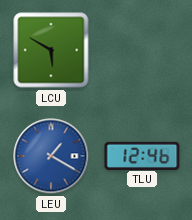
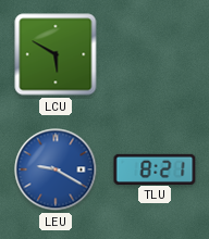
LEU: 1:20 -> 9:20
TLU: 12:46 -> 8:21
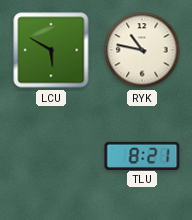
RYK: none -> 10:47
LEU: 9:20 -> none
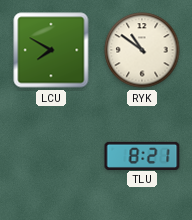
LCU: 5:50 -> 7:50
RYK: 10:47 -> 10:51
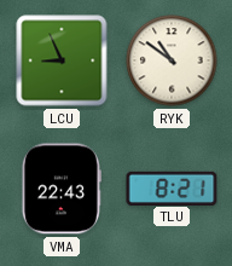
LCU: 7:50 -> 8:56
VMA: none -> 22:43
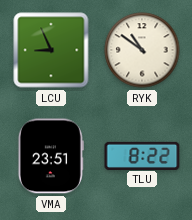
VMA: 22:43 -> 23:51
TLU: 8:21 -> 8:22
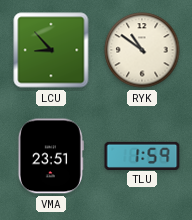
LCU: 8:56 -> 8:53
TLU: 8:22 -> 1:59
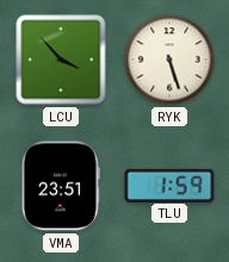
LCU: 8:53 -> 3:53
RYK: 10:51 -> 5:27
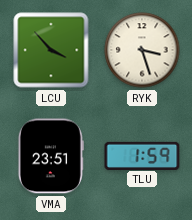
RYK: 5:27 -> 3:27
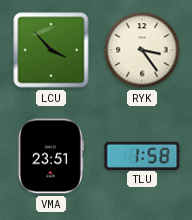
RYK: 3:27 -> 3:24
TLU: 1:59 -> 1:58
